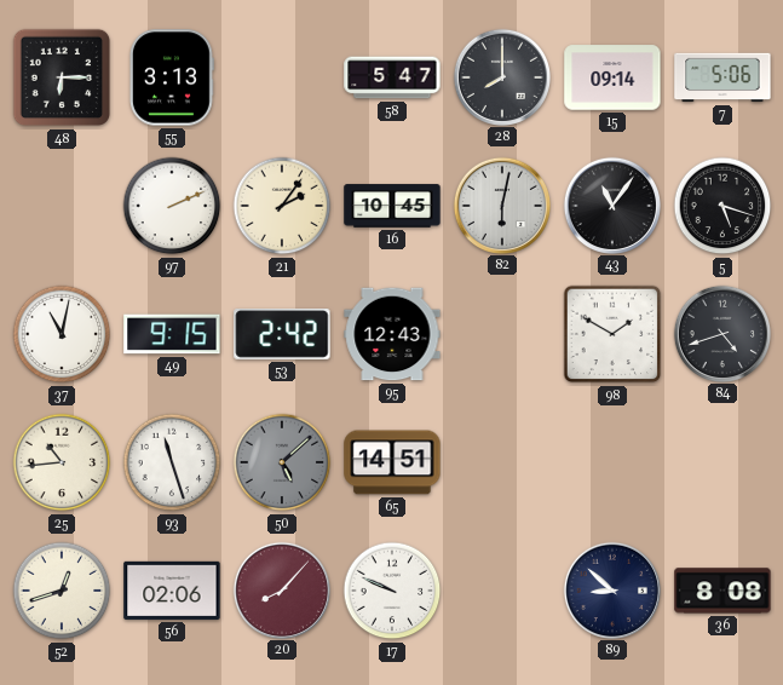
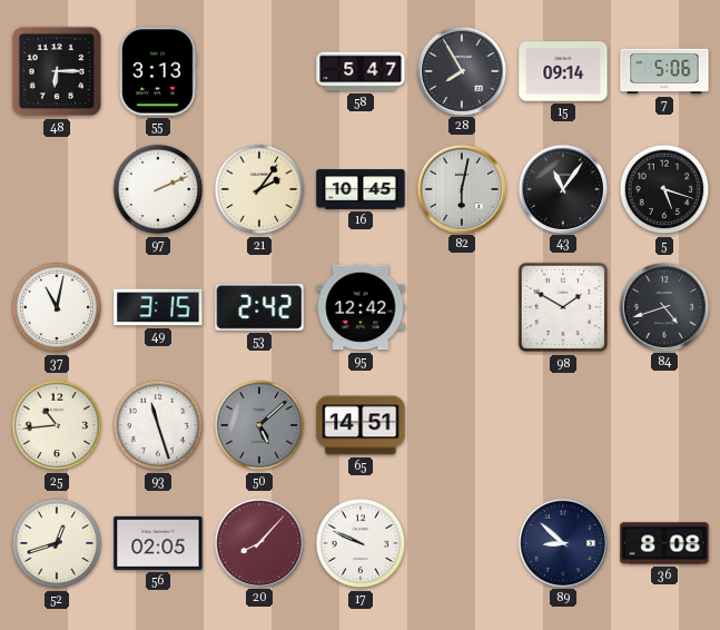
28: 8:00 -> 7:55
49: 9:15 -> 3:15
95: 12:43 -> 12:42
56: 02:06 -> 02:05
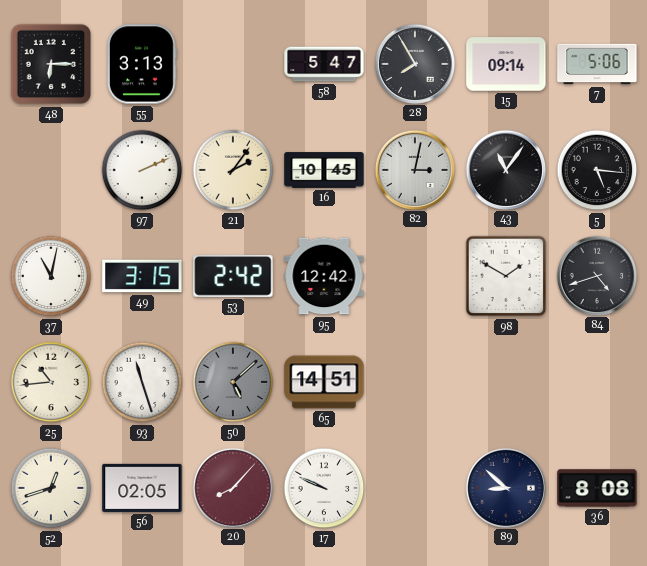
82: 6:02 -> 3:02
5: 5:18 -> 5:16
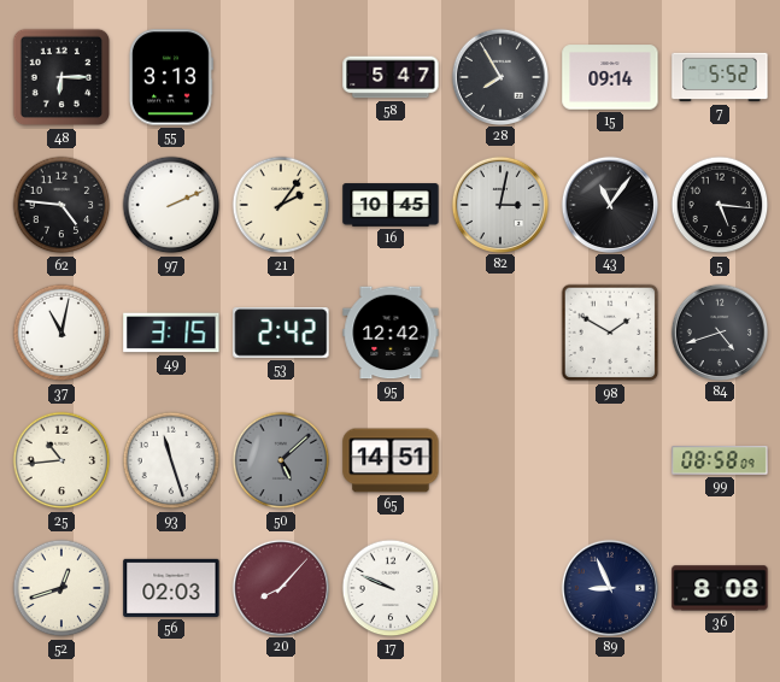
7: 5:06 -> 5:52
62: none -> 4:46
99: none -> 08:58
56: 02:05 -> 02:03
89: 8:52 -> 8:56
